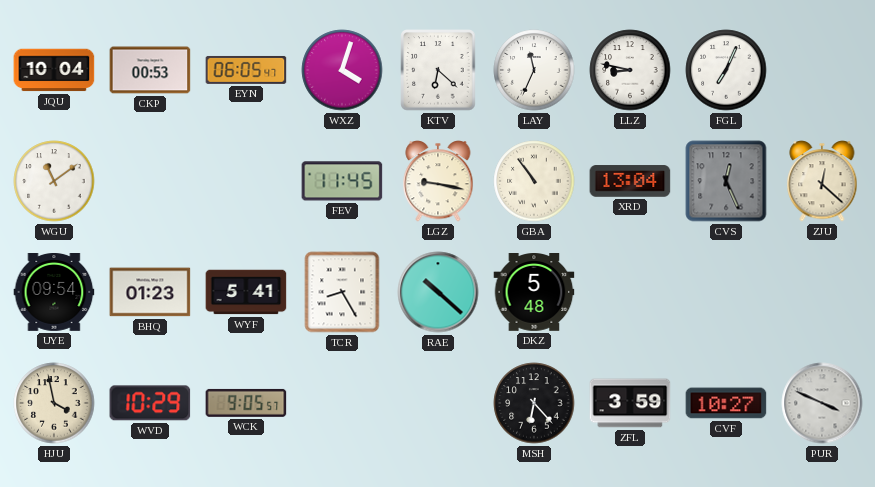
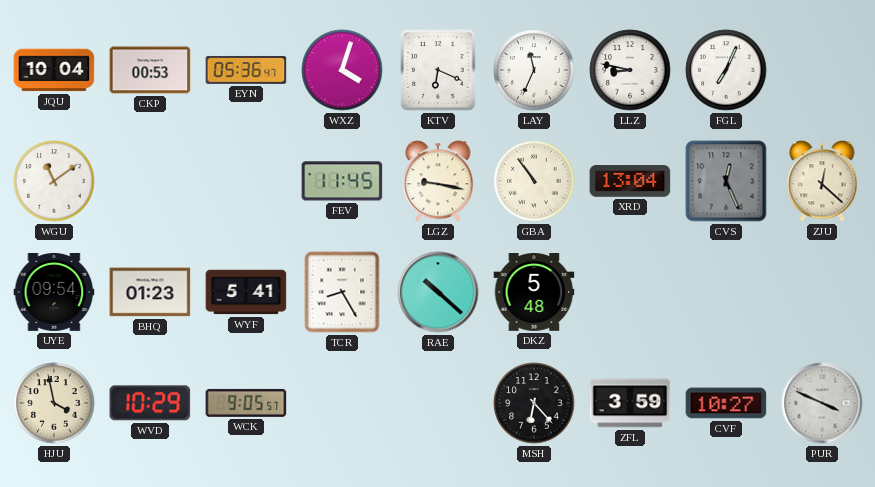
EYN: 06:05 -> 05:36
KTV: 6:22 -> 6:19
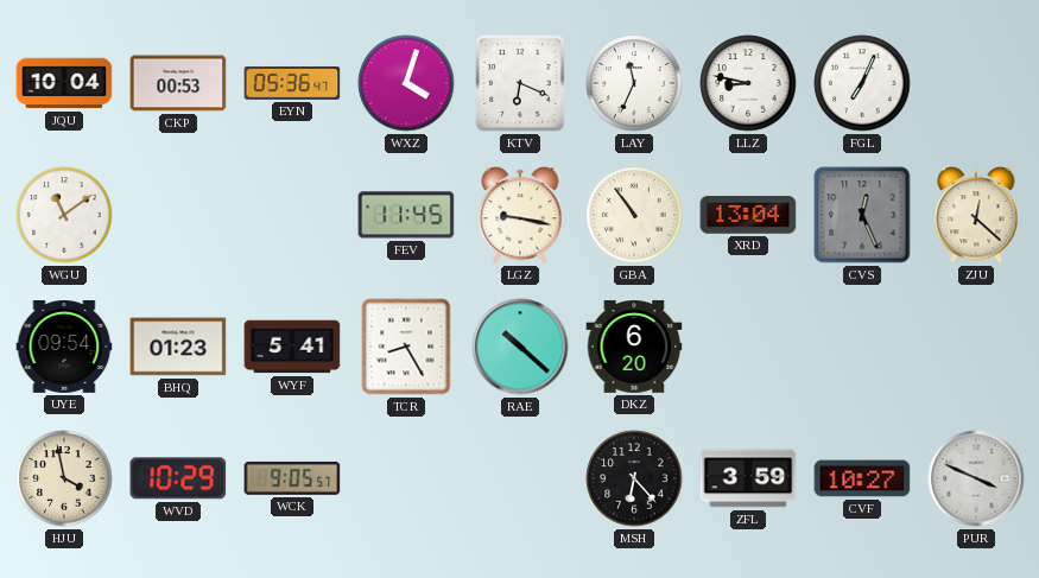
DKZ: 5:48 -> 6:20
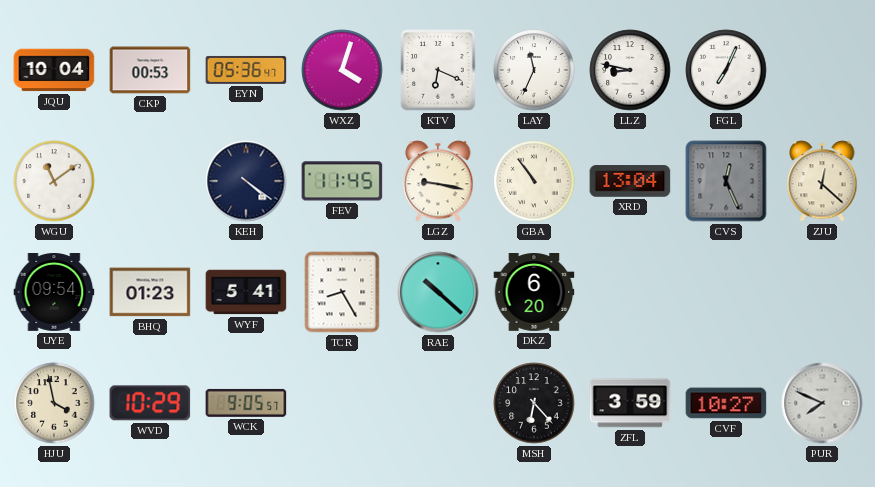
KEH: none -> 4:21
PUR: 3:49 -> 7:49
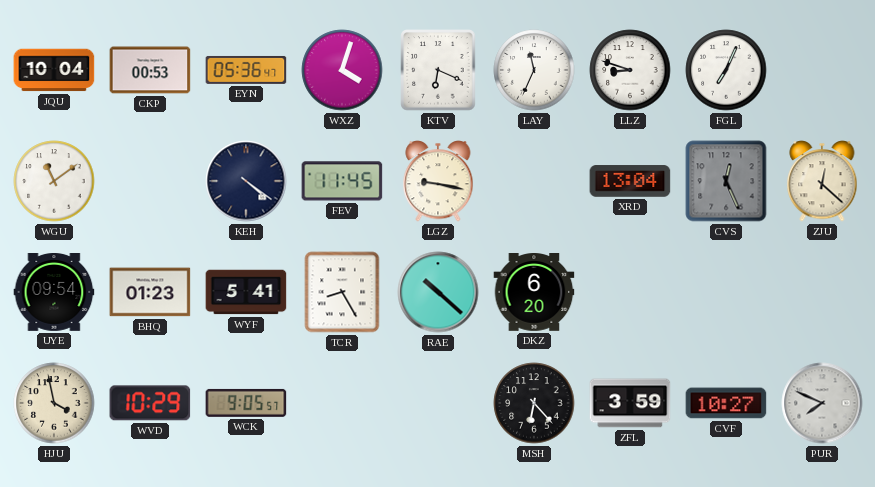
LLZ: 8:47 -> 8:48
GBA: 10:54 -> none
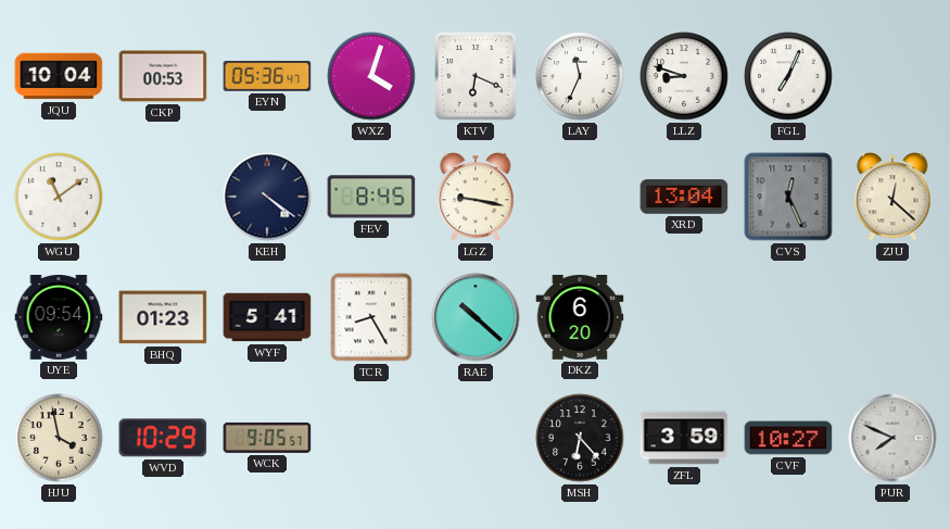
FEV: 11:45 -> 8:45
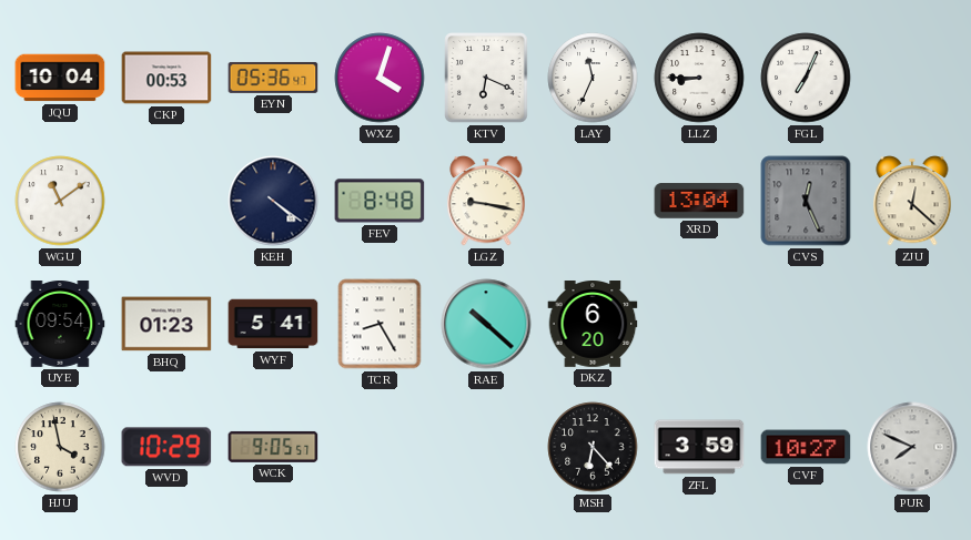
LLZ: 8:48 -> 8:45
FEV: 8:45 -> 8:48
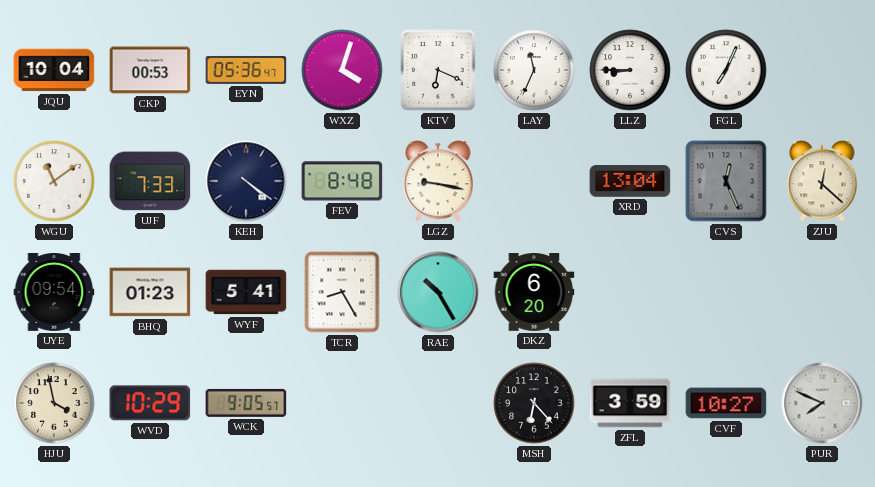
UJF: none -> 7:33
RAE: 10:22 -> 10:25
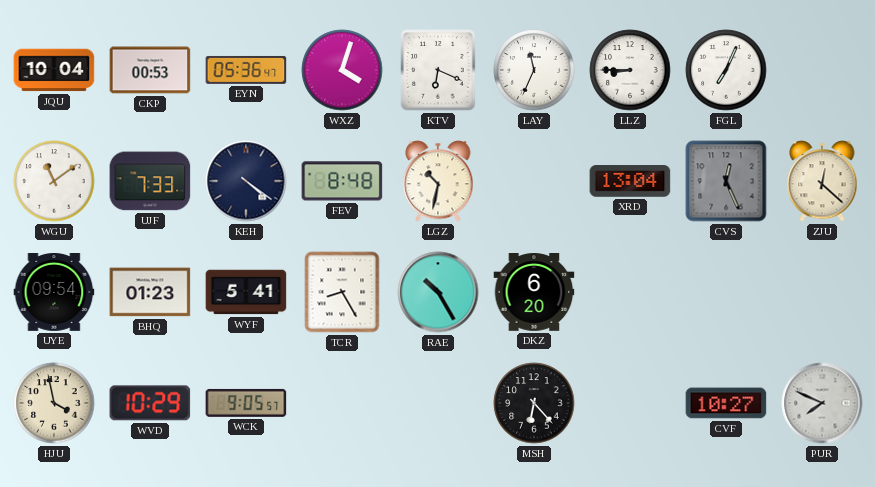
LGZ: 9:17 -> 10:32
ZFL: 3:59 -> none
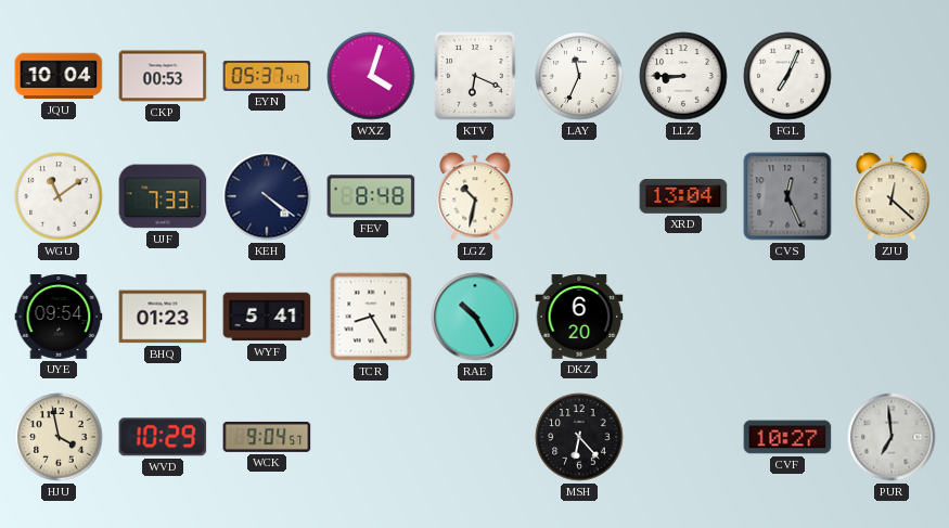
EYN: 05:36 -> 05:37
WCK: 9:05 -> 9:04
PUR: 7:49 -> 6:59
